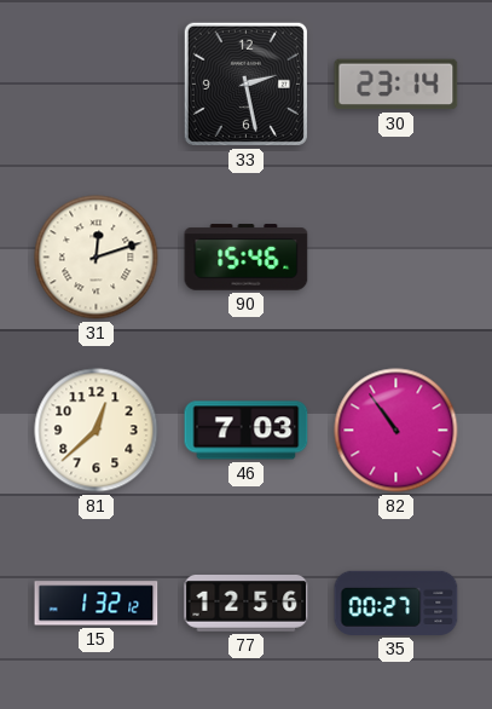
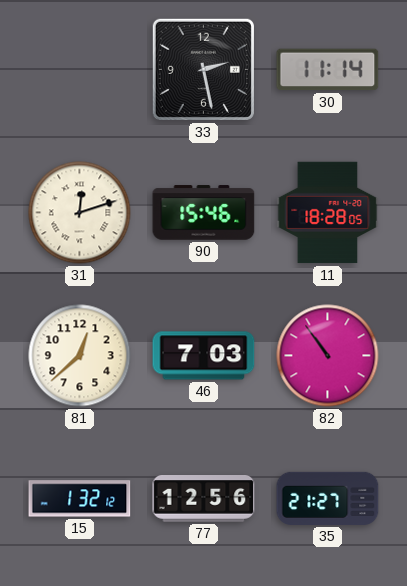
30: 23:14 -> 11:14
11: none -> 18:28
35: 00:27 -> 21:27
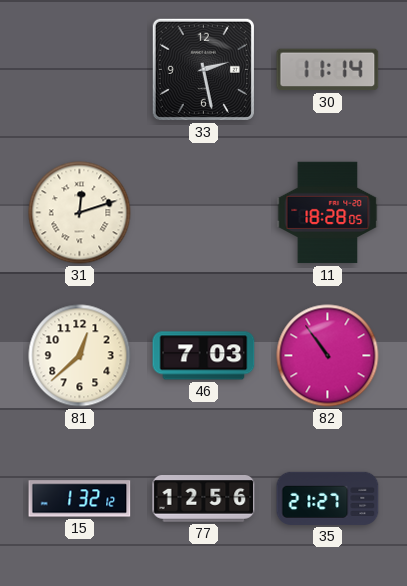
90: 15:46 -> none
